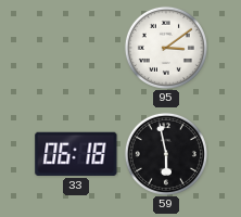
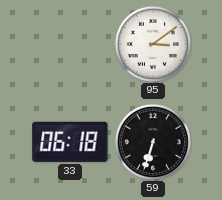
59: 5:58 -> 6:33
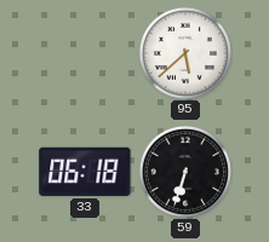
95: 3:09 -> 5:38
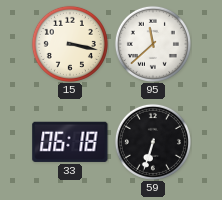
15: none -> 3:17
95: 5:38 -> 11:38
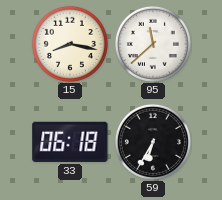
15: 3:17 -> 8:17
59: 6:33 -> 6:35
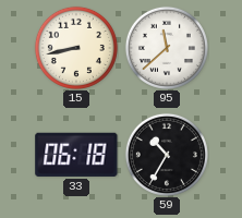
15: 8:17 -> 8:43
59: 6:35 -> 10:35
